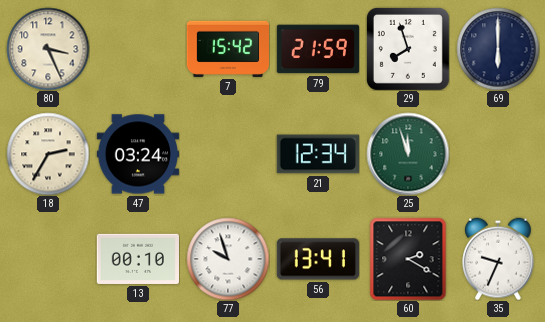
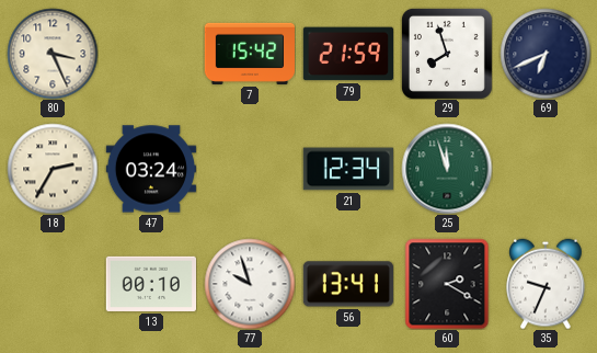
69: 6:00 -> 6:41
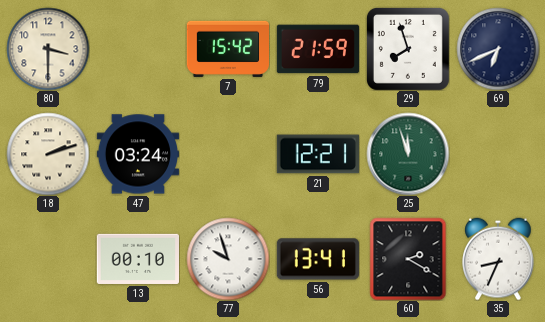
80: 3:26 -> 3:30
18: 2:35 -> 2:12
21: 12:34 -> 12:21
35: 9:34 -> 8:34
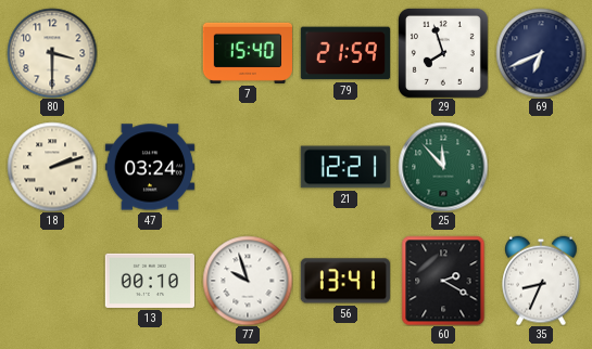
7: 15:42 -> 15:40
25: 11:57 -> 11:53
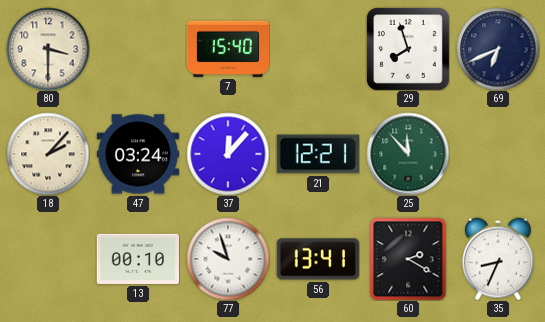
79: 21:59 -> none
18: 2:12 -> 2:07
37: none -> 12:07
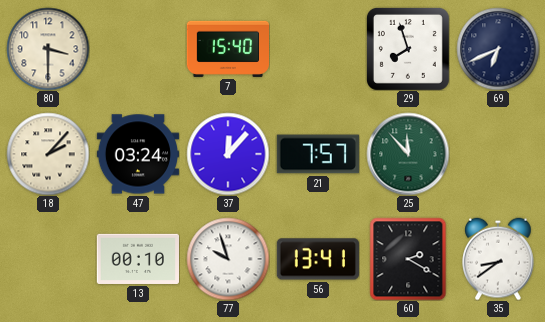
21: 12:21 -> 7:57
35: 8:34 -> 8:39
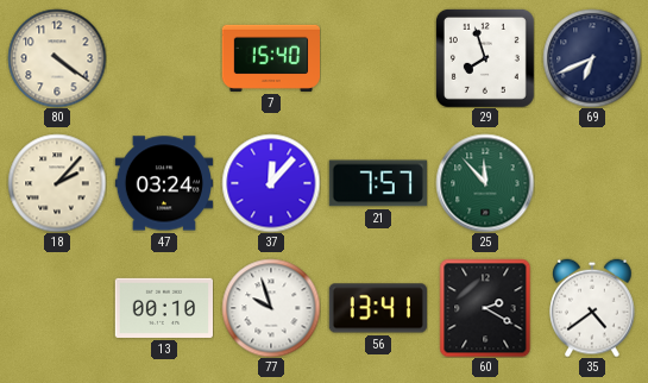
80: 3:30 -> 4:21
35: 8:39 -> 4:39
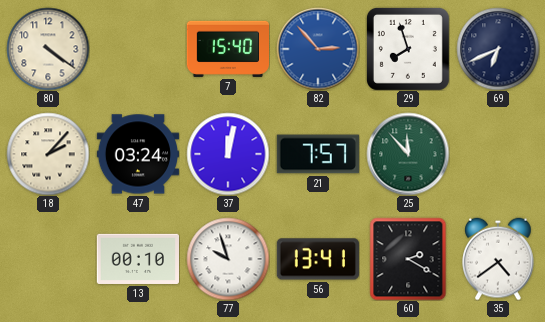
82: none -> 2:53
37: 12:07 -> 12:02
